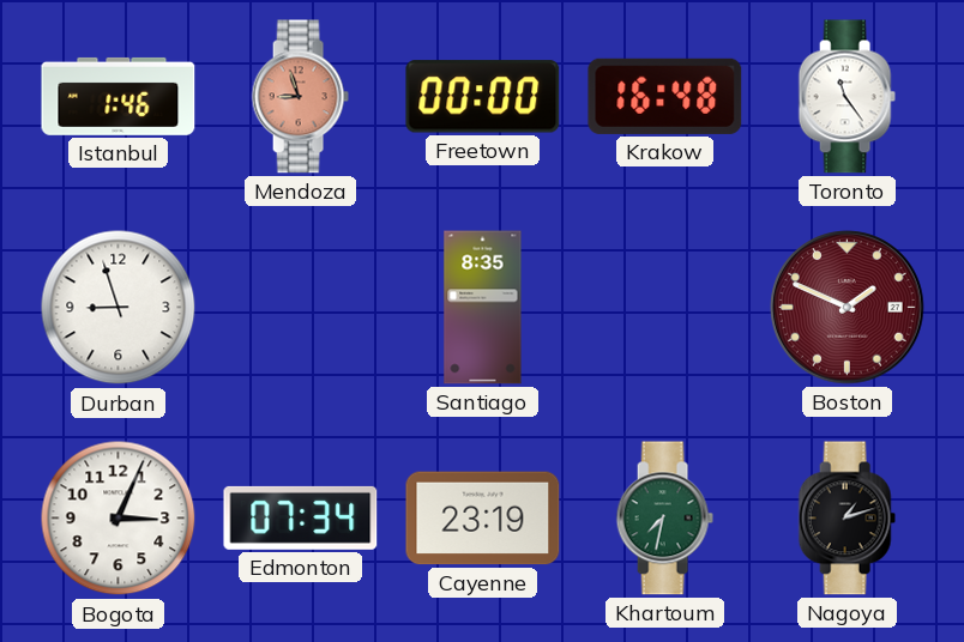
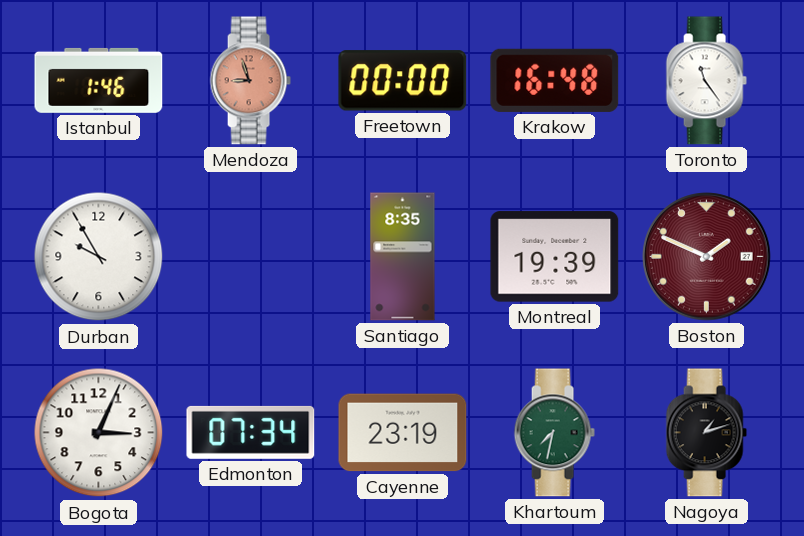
Durban: 8:57 -> 9:55
Montreal: none -> 19:39
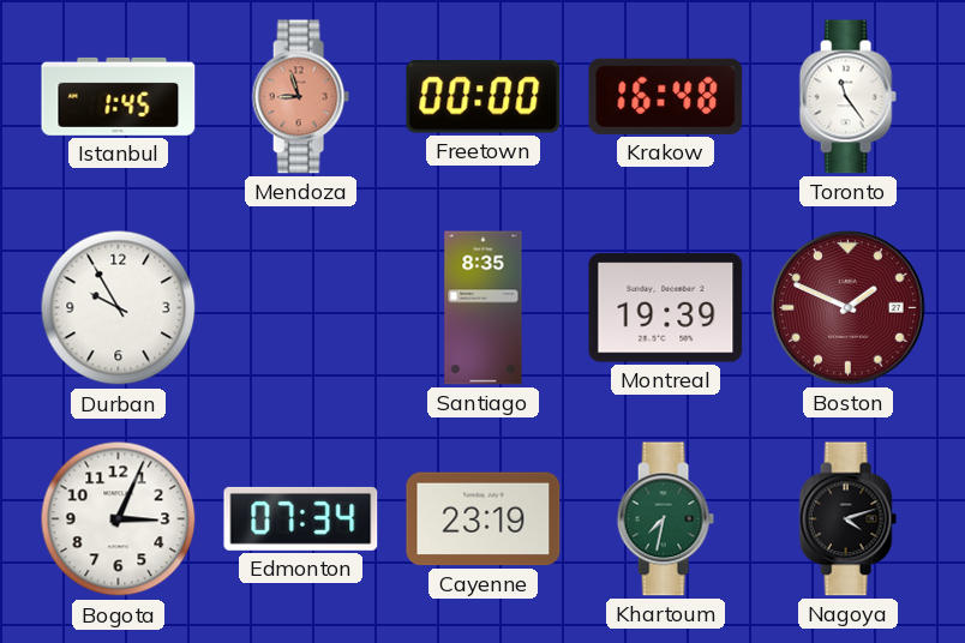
Istanbul: 1:46 -> 1:45
Nagoya: 1:12 -> 4:12
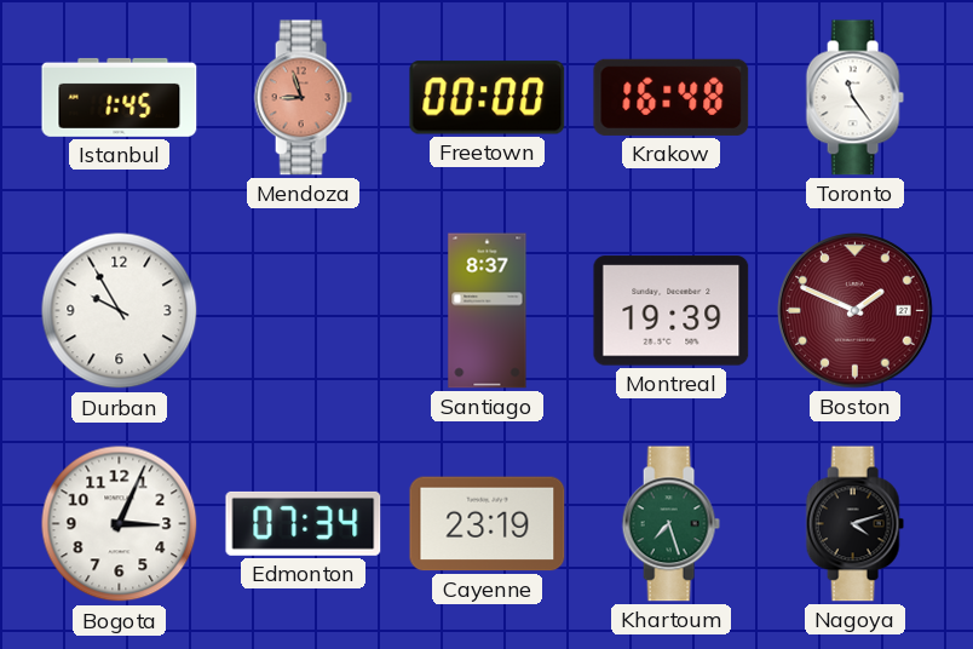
Santiago: 8:35 -> 8:37
Khartoum: 7:32 -> 7:27
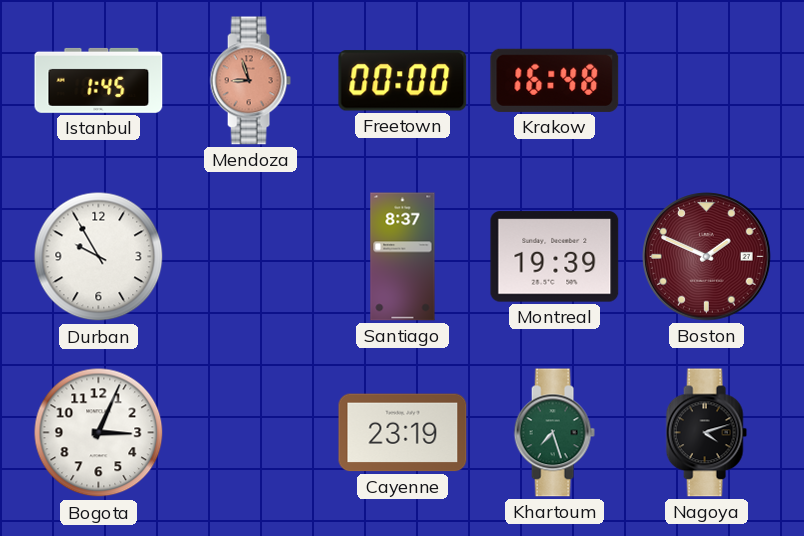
Toronto: 11:24 -> none
Edmonton: 07:34 -> none
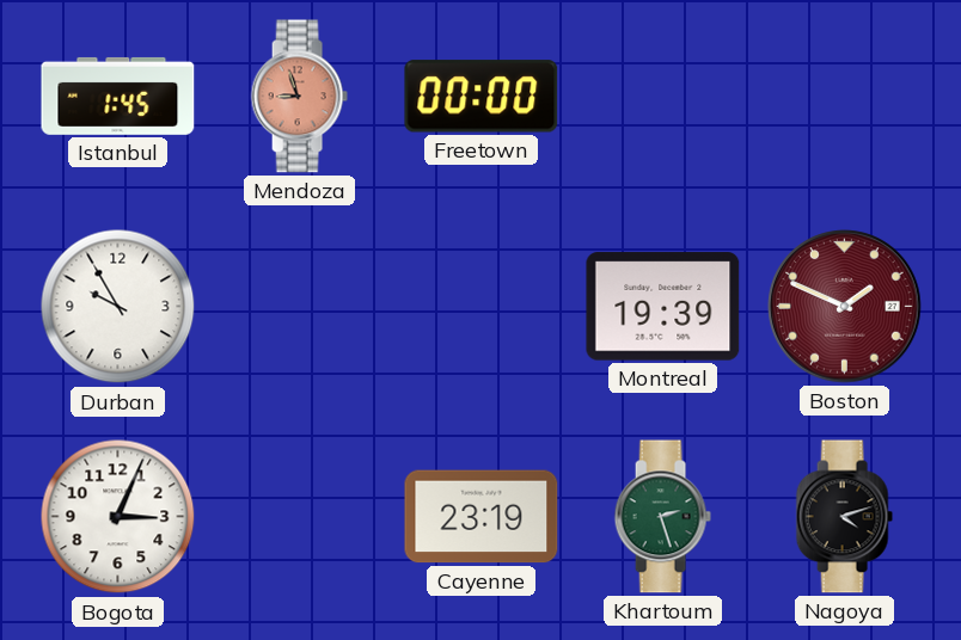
Krakow: 16:48 -> none
Santiago: 8:37 -> none
Khartoum: 7:27 -> 2:27
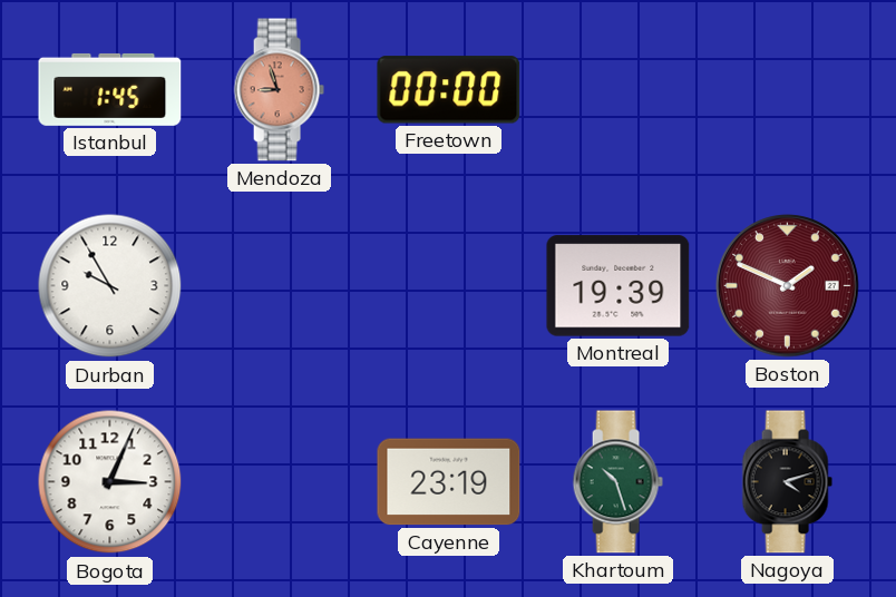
Khartoum: 2:27 -> 10:27
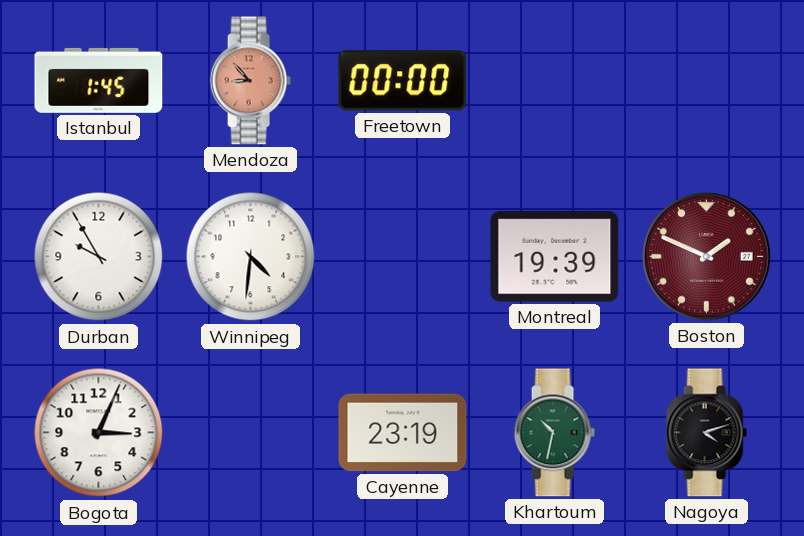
Mendoza: 8:57 -> 8:53
Winnipeg: none -> 4:31
Khartoum: 10:27 -> 10:32
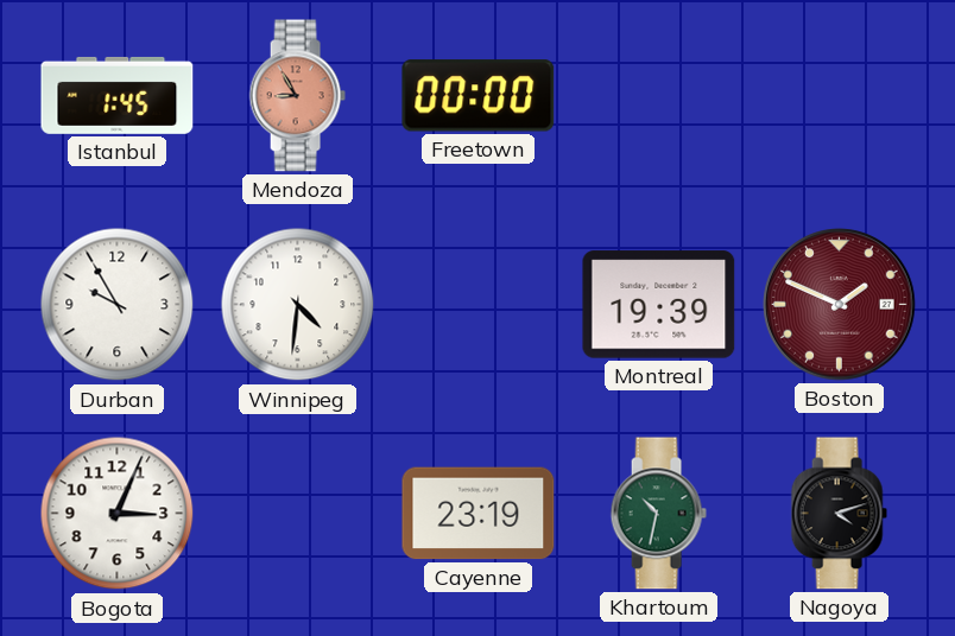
Mendoza: 8:53 -> 8:55
